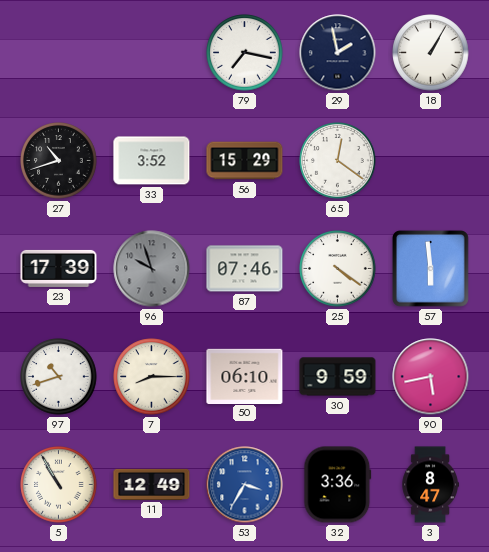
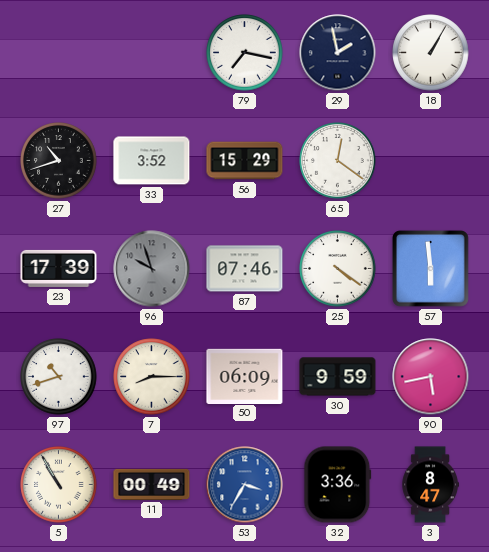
50: 06:10 -> 06:09
11: 12:49 -> 00:49
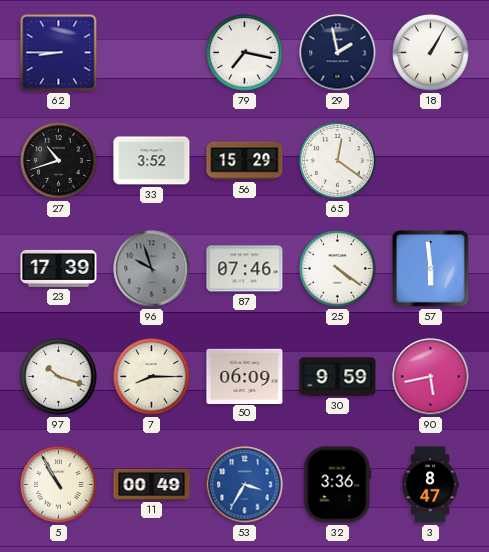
62: none -> 8:45
97: 10:42 -> 10:18
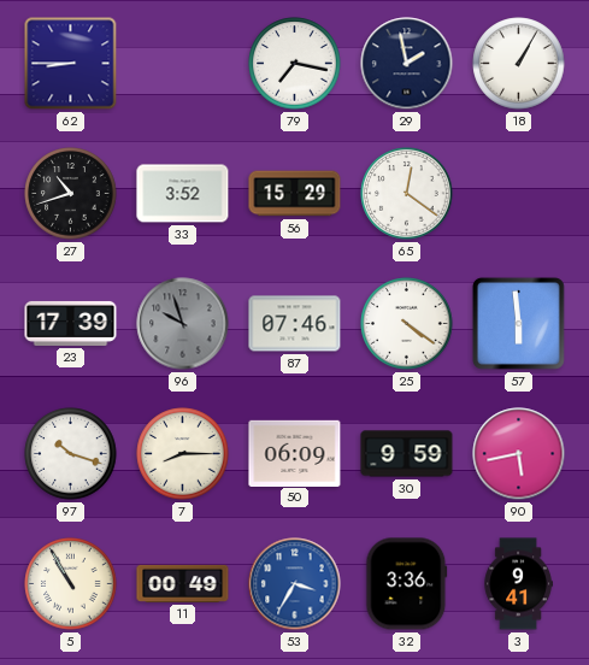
3: 8:47 -> 9:41
